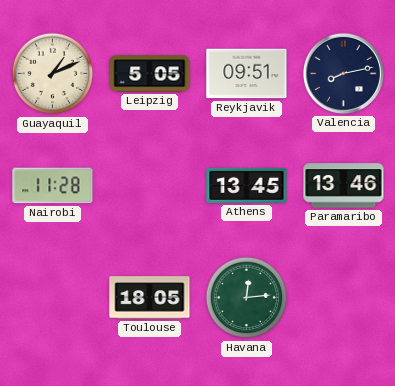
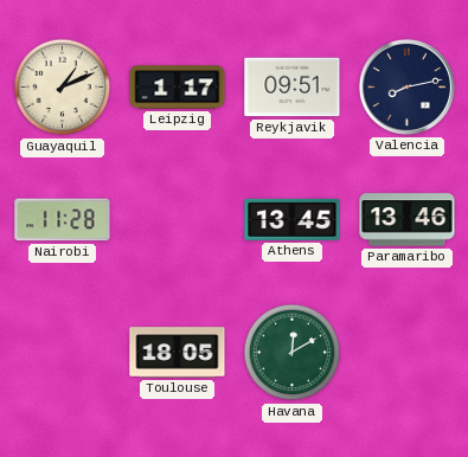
Leipzig: 5:05 -> 1:17
Havana: 12:14 -> 12:10
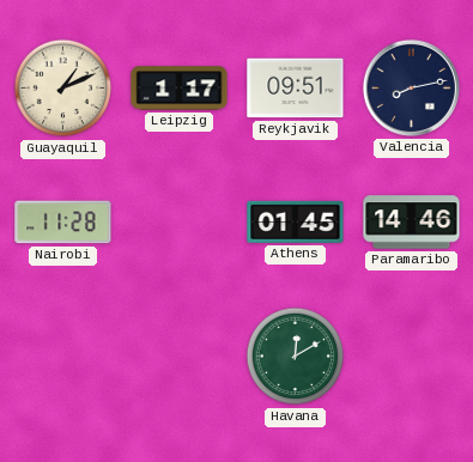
Athens: 13:45 -> 01:45
Paramaribo: 13:46 -> 14:46
Toulouse: 18:05 -> none
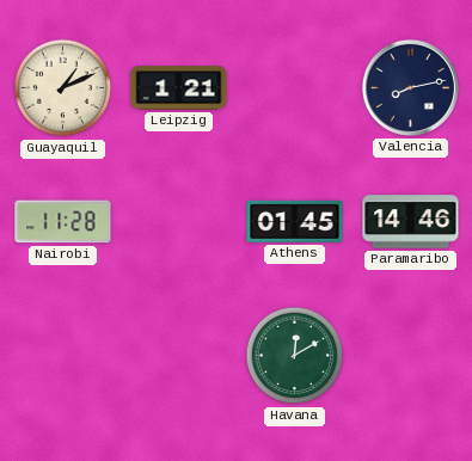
Leipzig: 1:17 -> 1:21
Reykjavik: 09:51 -> none
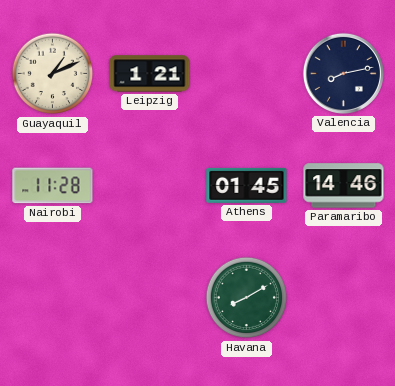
Havana: 12:10 -> 8:10
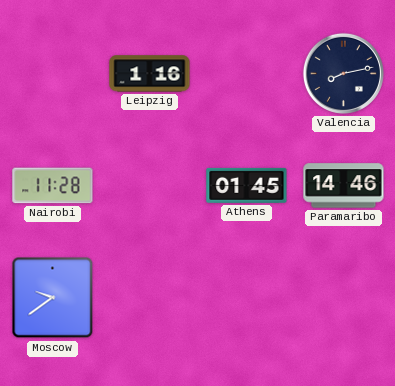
Guayaquil: 1:11 -> none
Leipzig: 1:21 -> 1:16
Moscow: none -> 9:39
Havana: 8:10 -> none
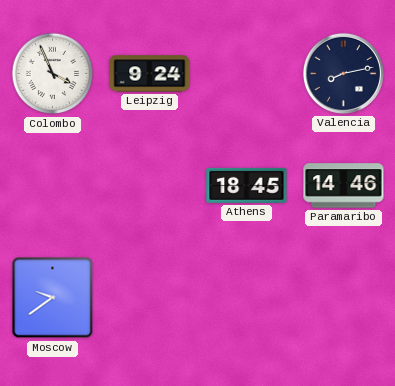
Colombo: none -> 3:56
Leipzig: 1:16 -> 9:24
Nairobi: 11:28 -> none
Athens: 01:45 -> 18:45
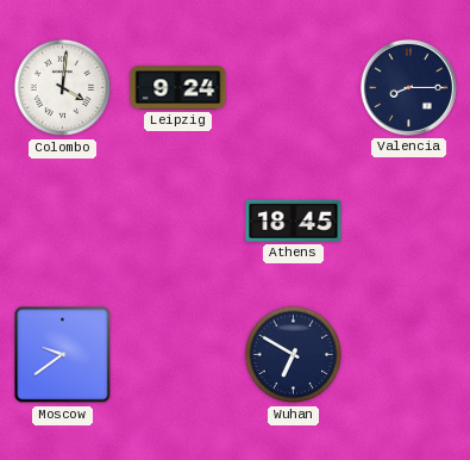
Colombo: 3:56 -> 4:01
Valencia: 8:13 -> 8:15
Paramaribo: 14:46 -> none
Wuhan: none -> 6:50
